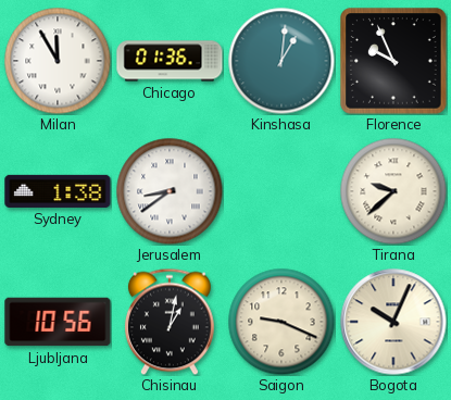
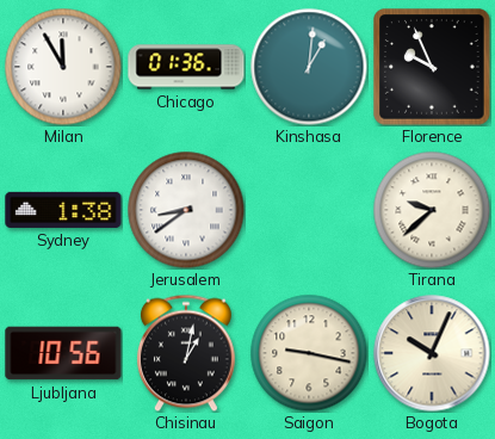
Saigon: 9:19 -> 9:17
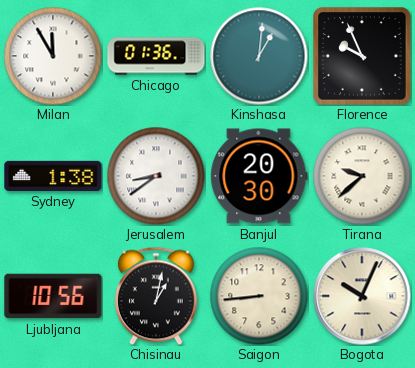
Banjul: none -> 20:30
Saigon: 9:17 -> 8:44
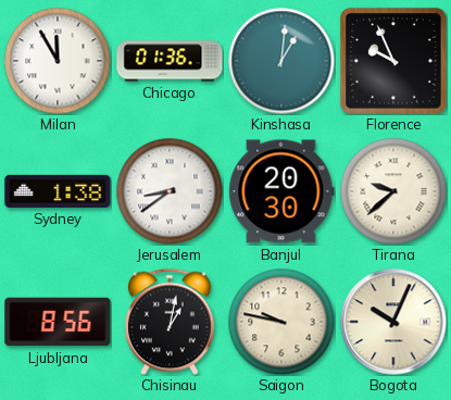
Ljubljana: 10:56 -> 8:56
Saigon: 8:44 -> 9:47
